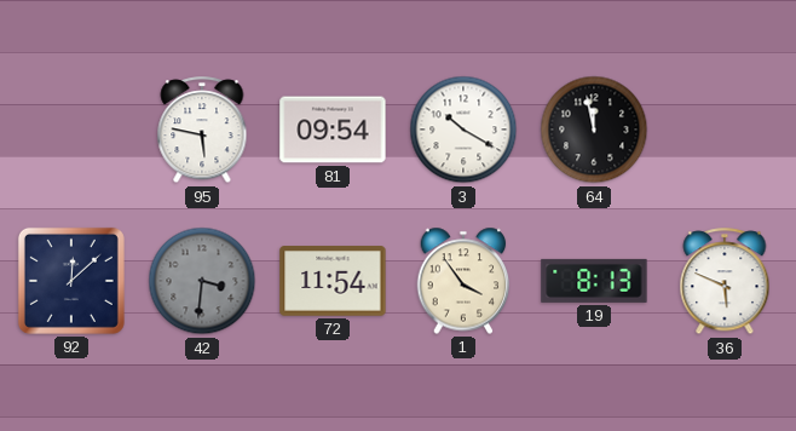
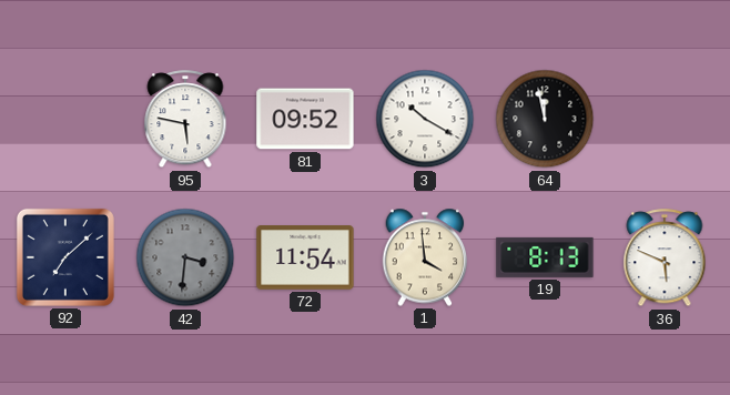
81: 09:54 -> 09:52
92: 12:08 -> 7:08
1: 3:54 -> 3:59
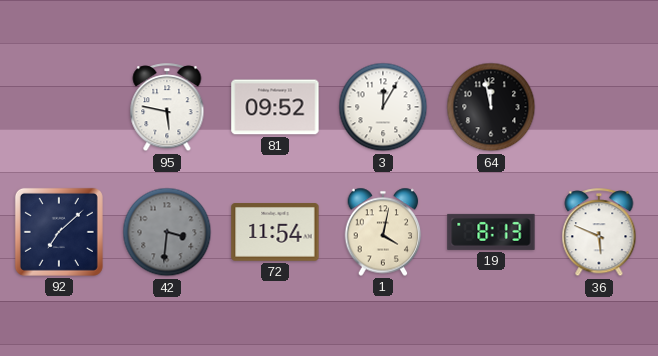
3: 10:20 -> 12:05
1: 3:59 -> 4:02
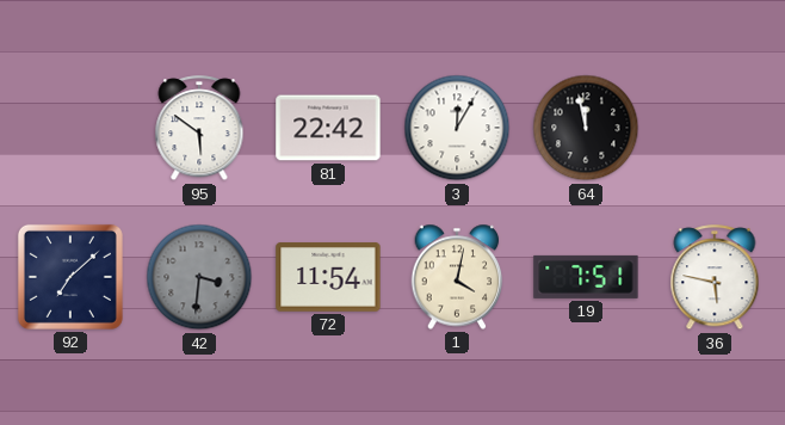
95: 5:47 -> 5:51
81: 09:52 -> 22:42
19: 8:13 -> 7:51
36: 5:49 -> 5:47
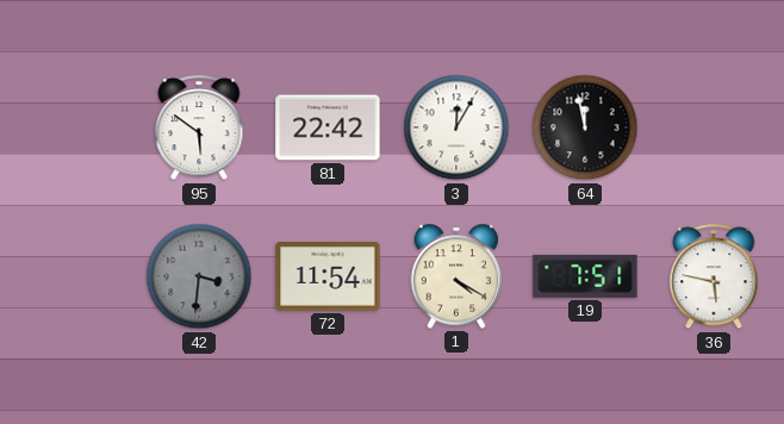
92: 7:08 -> none
1: 4:02 -> 4:20
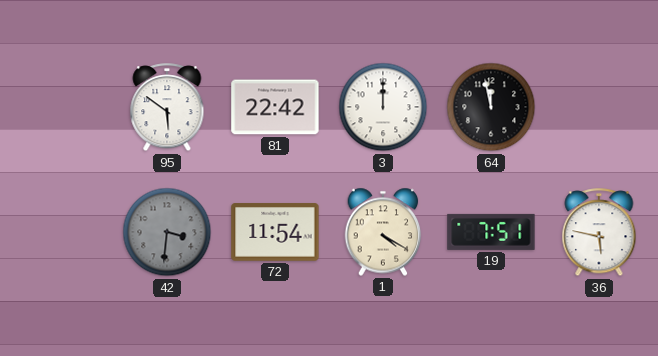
3: 12:05 -> 12:00
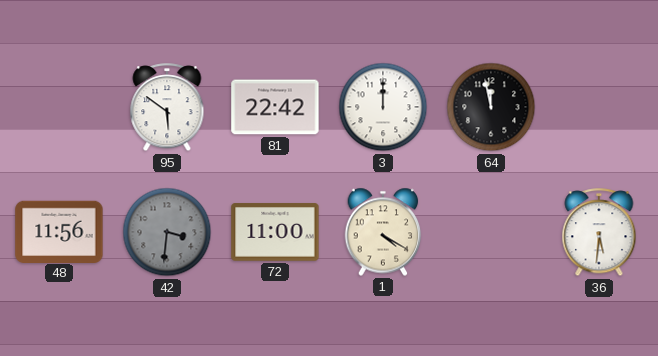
48: none -> 11:56
72: 11:54 -> 11:00
19: 7:51 -> none
36: 5:47 -> 5:31
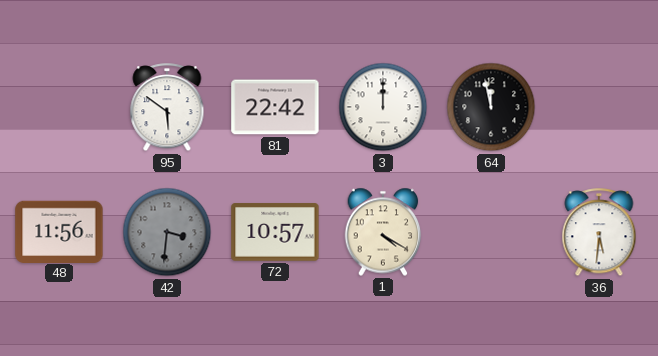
72: 11:00 -> 10:57
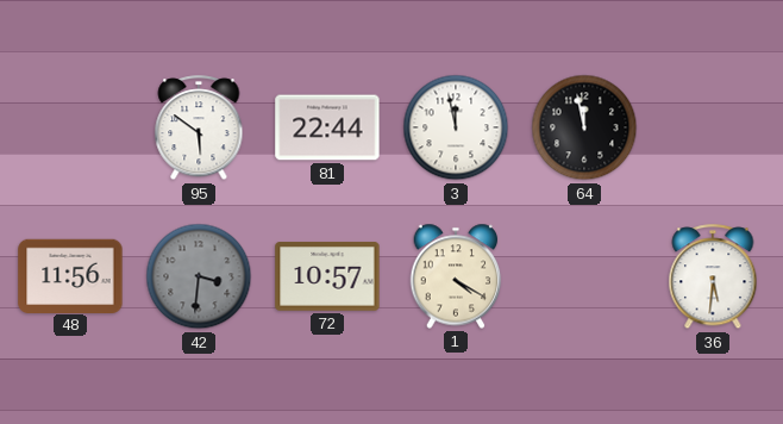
81: 22:42 -> 22:44
3: 12:00 -> 11:58
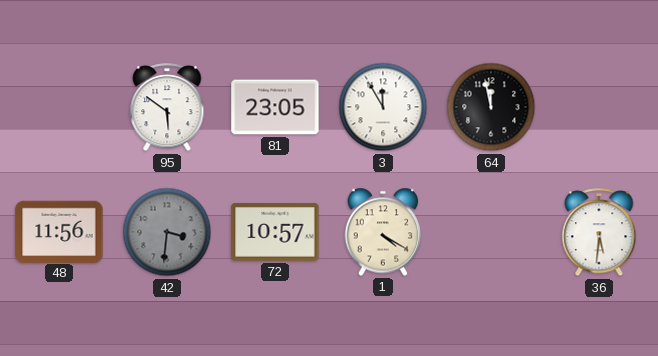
81: 22:44 -> 23:05
3: 11:58 -> 11:55
